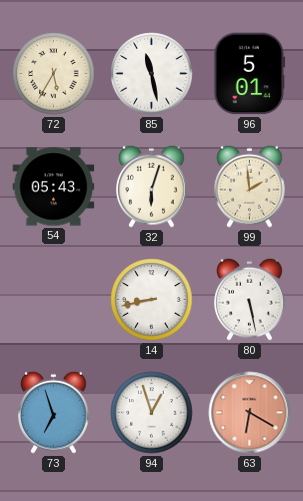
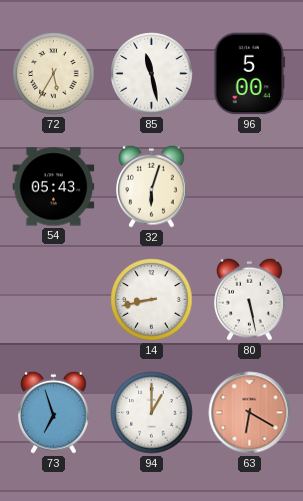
96: 5:01 -> 5:00
99: 1:59 -> none
94: 12:57 -> 1:00
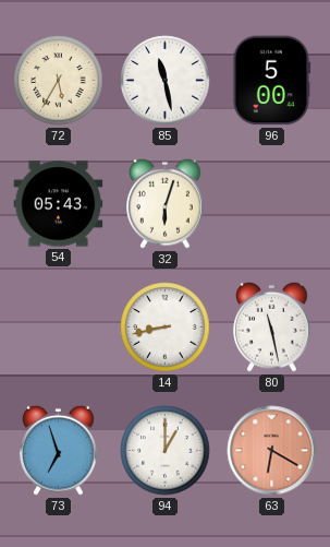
80: 5:28 -> 11:28
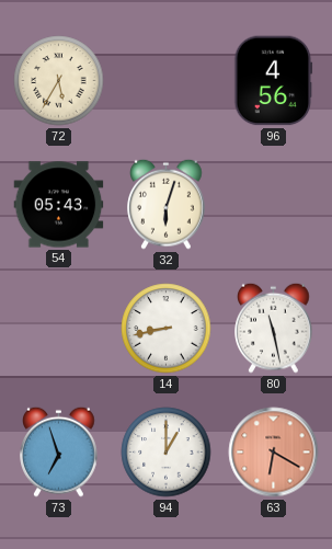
85: 11:28 -> none
96: 5:00 -> 4:56
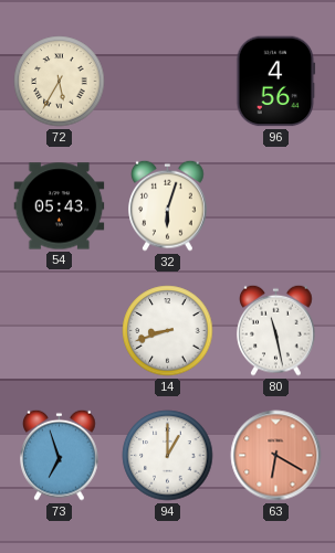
14: 8:43 -> 8:42
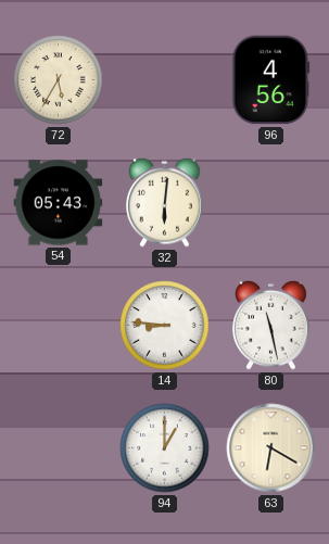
32: 6:03 -> 6:01
14: 8:42 -> 8:46
73: 6:57 -> none
63 dial: salmon -> cream
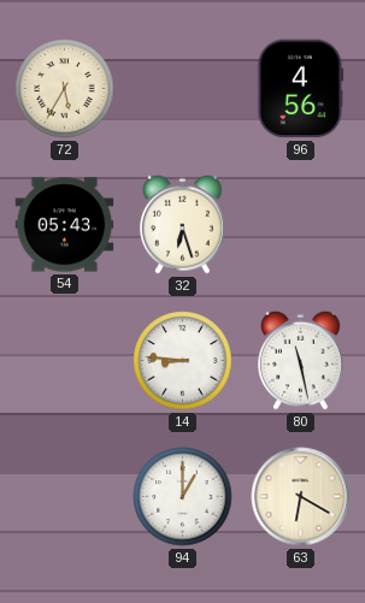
32: 6:01 -> 6:27
